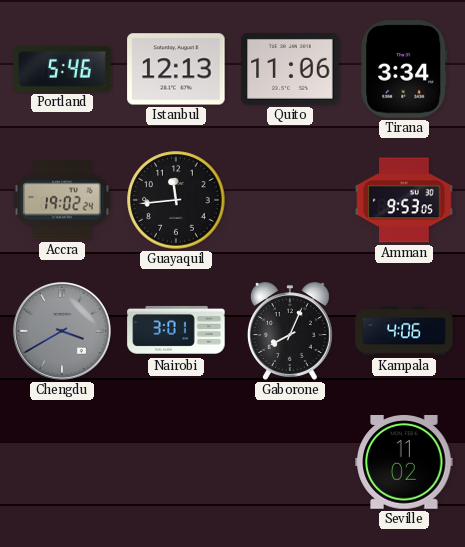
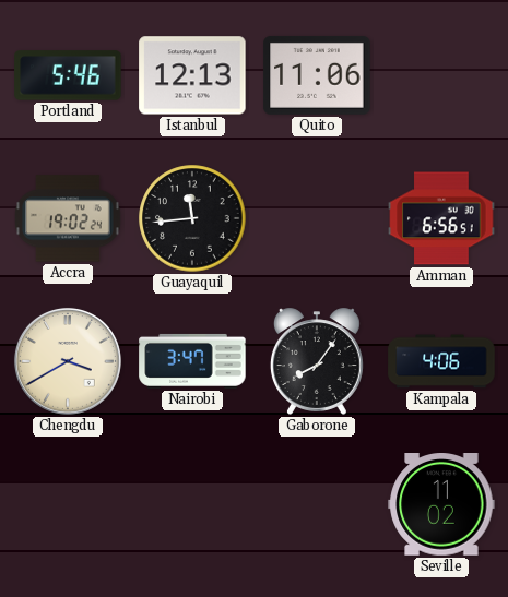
Tirana: 3:34 -> none
Amman: 9:53 -> 6:56
Chengdu dial: grey -> cream
Nairobi: 3:01 -> 3:47
Gaborone: 8:04 -> 8:06
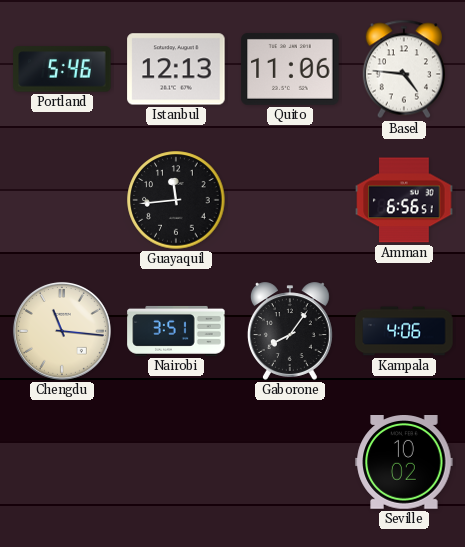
Basel: none -> 4:46
Accra: 19:02 -> none
Chengdu: 3:40 -> 11:16
Nairobi: 3:47 -> 3:51
Seville: 11:02 -> 10:02
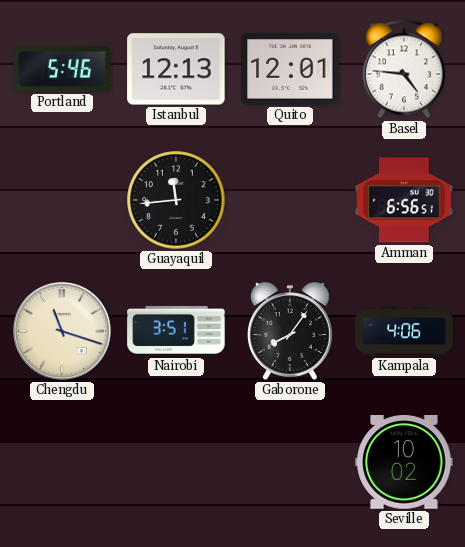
Quito: 11:06 -> 12:01
Chengdu: 11:16 -> 11:18
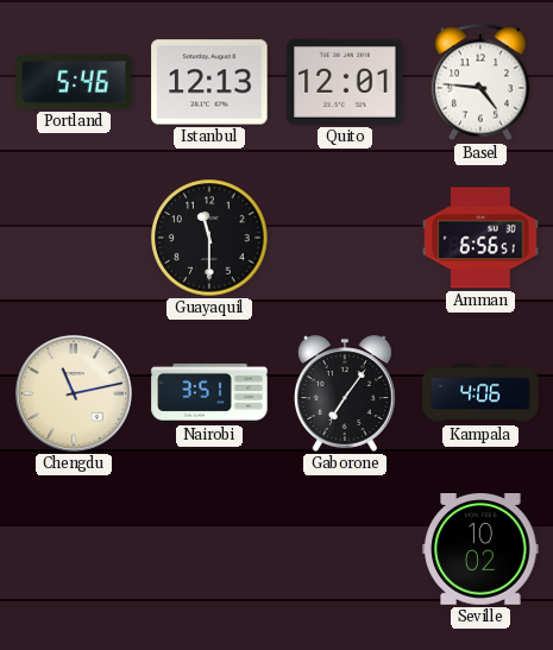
Guayaquil: 11:44 -> 11:30
Chengdu: 11:18 -> 11:13
Gaborone: 8:06 -> 7:06
